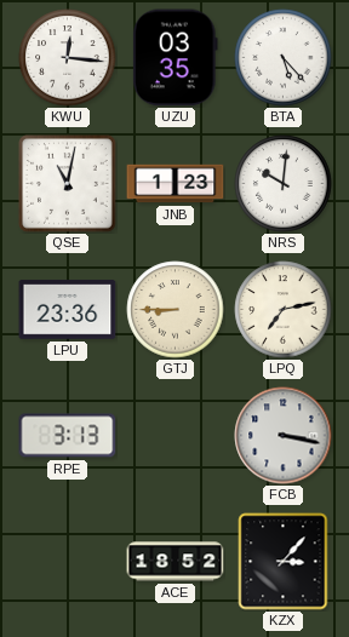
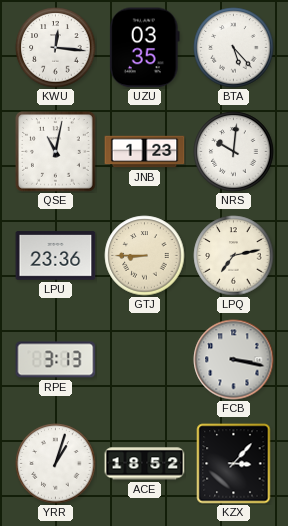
YRR: none -> 1:03
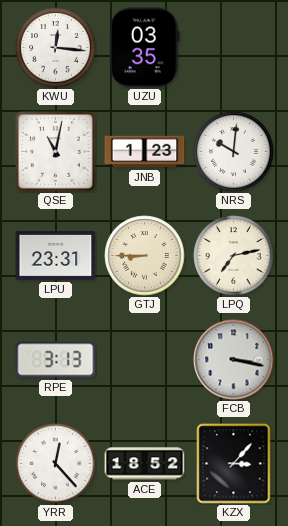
BTA: 5:23 -> none
LPU: 23:36 -> 23:31
YRR: 1:03 -> 12:23
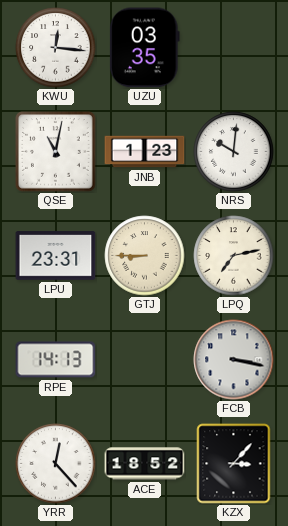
RPE: 3:13 -> 14:13
